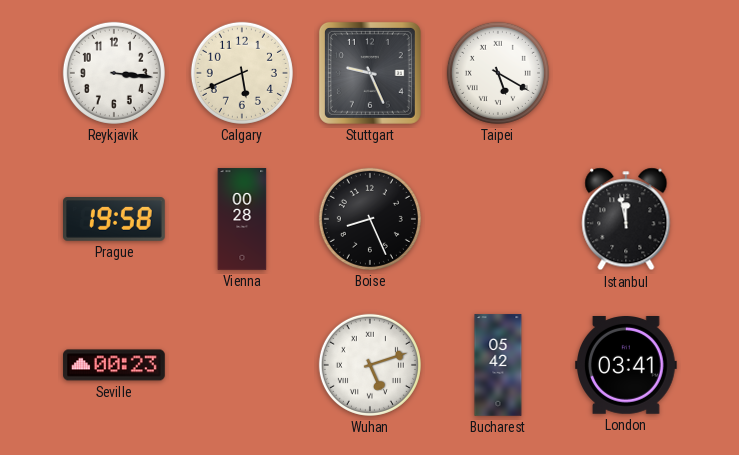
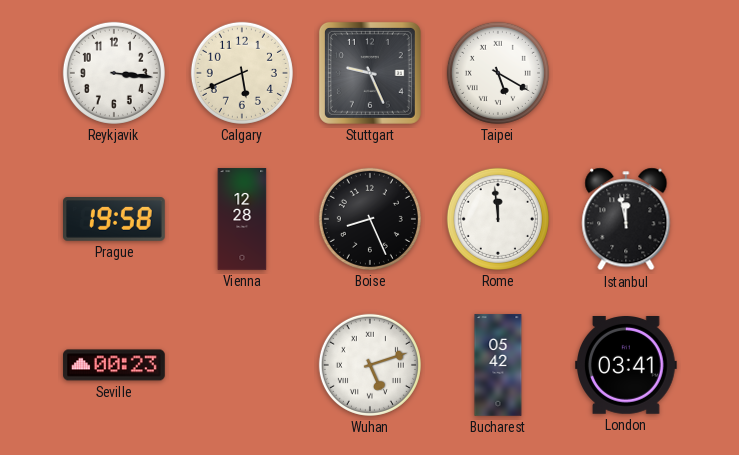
Vienna: 00:28 -> 12:28
Rome: none -> 11:59
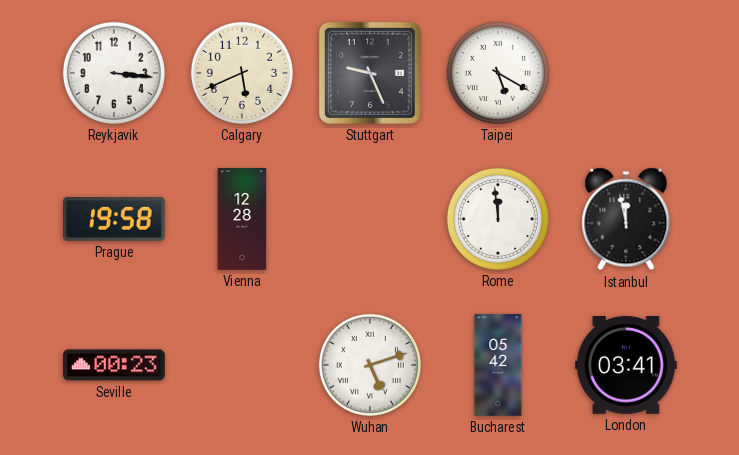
Boise: 8:26 -> none
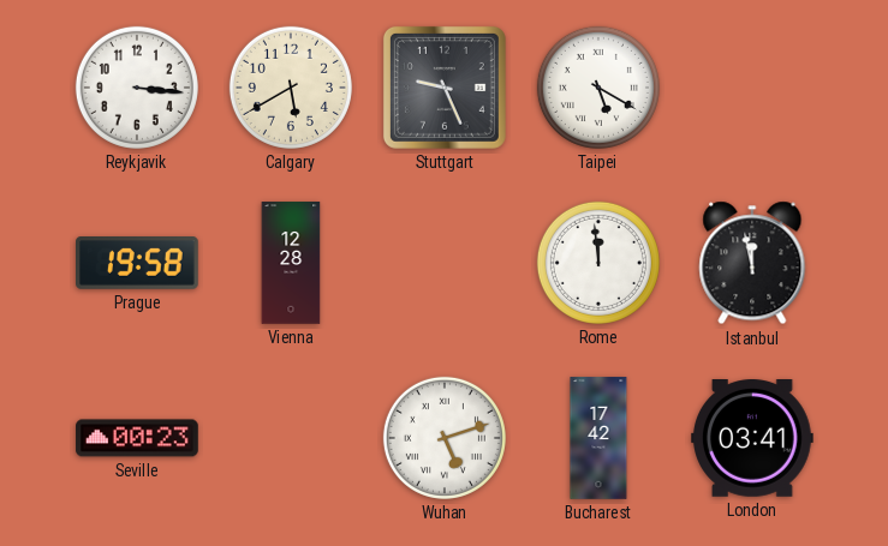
Calgary: 5:41 -> 5:40
Bucharest: 05:42 -> 17:42
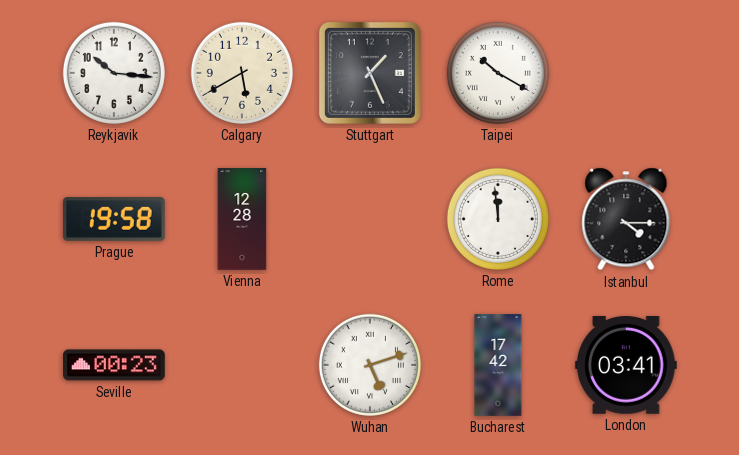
Reykjavik: 3:16 -> 10:16
Stuttgart: 9:26 -> 1:26
Taipei: 5:20 -> 10:20
Istanbul: 11:58 -> 4:15
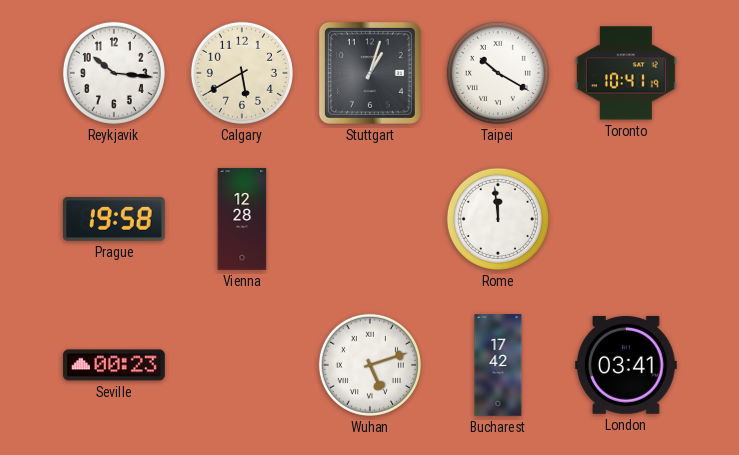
Stuttgart: 1:26 -> 1:03
Toronto: none -> 10:41
Istanbul: 4:15 -> none
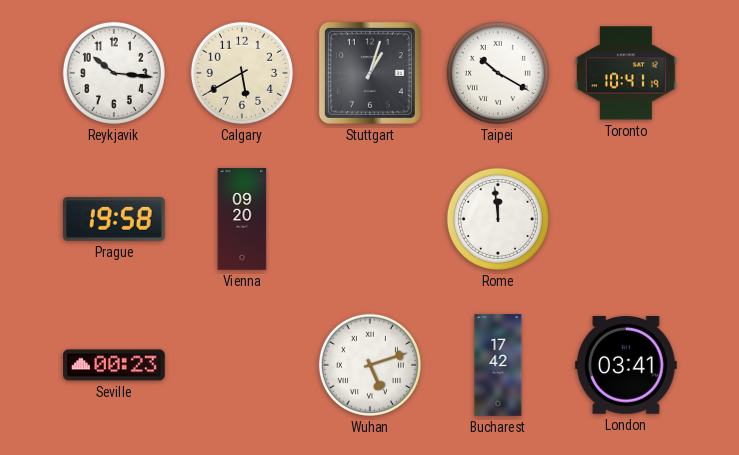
Vienna: 12:28 -> 09:20
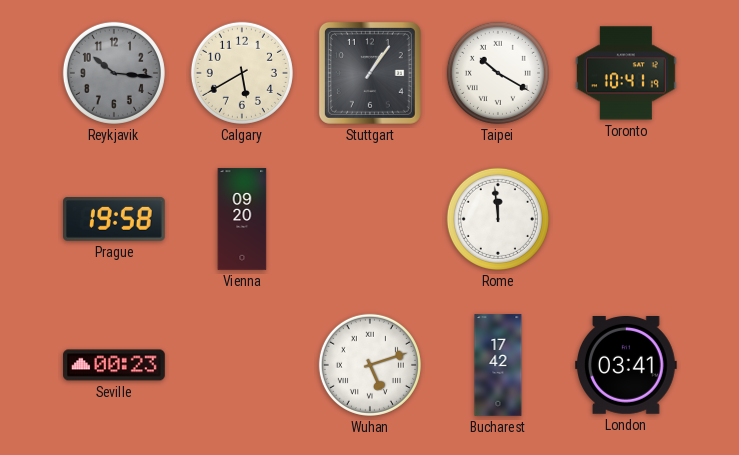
Reykjavik dial: white -> grey
Stuttgart: 1:03 -> 1:06
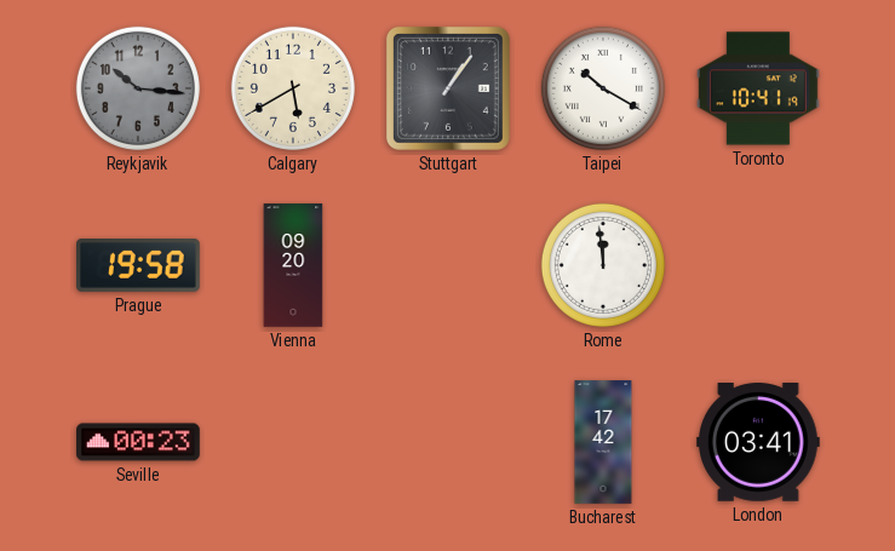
Wuhan: 5:12 -> none
